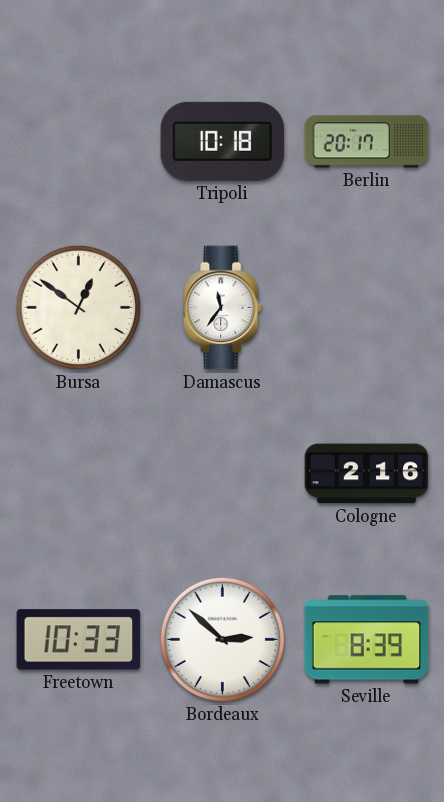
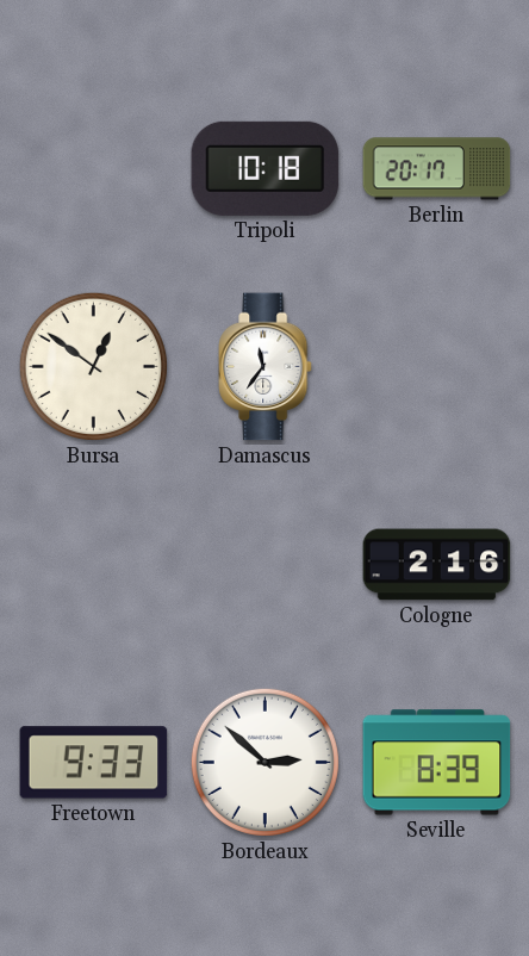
Freetown: 10:33 -> 9:33
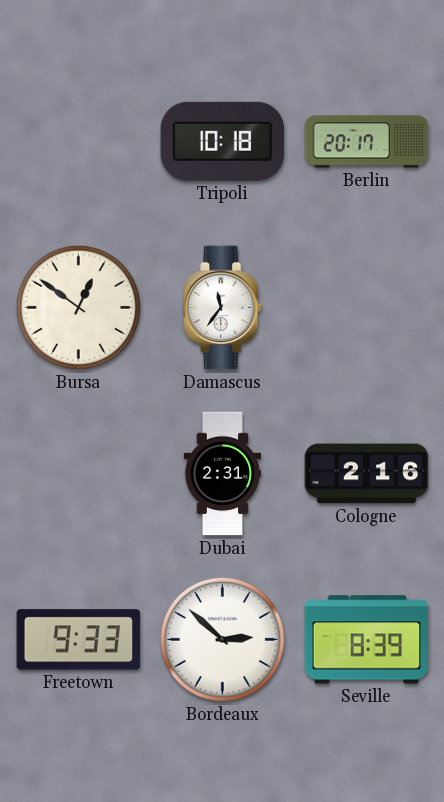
Dubai: none -> 2:31
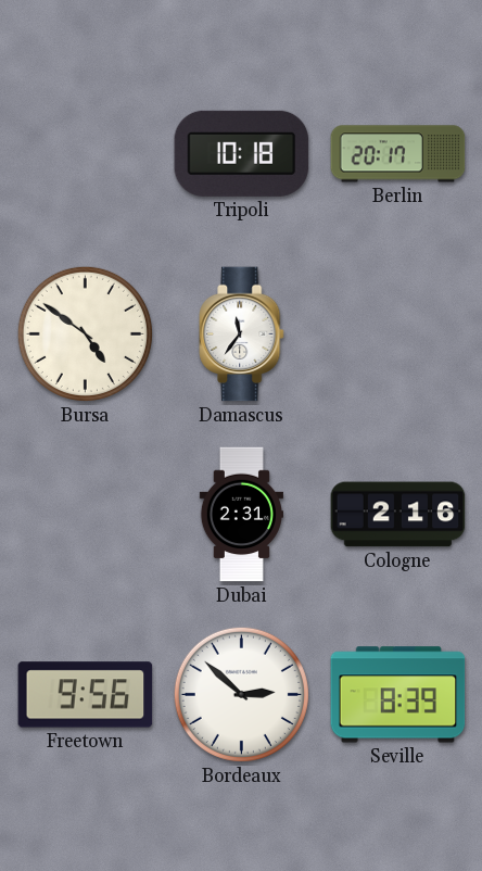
Bursa: 12:51 -> 4:51
Freetown: 9:33 -> 9:56
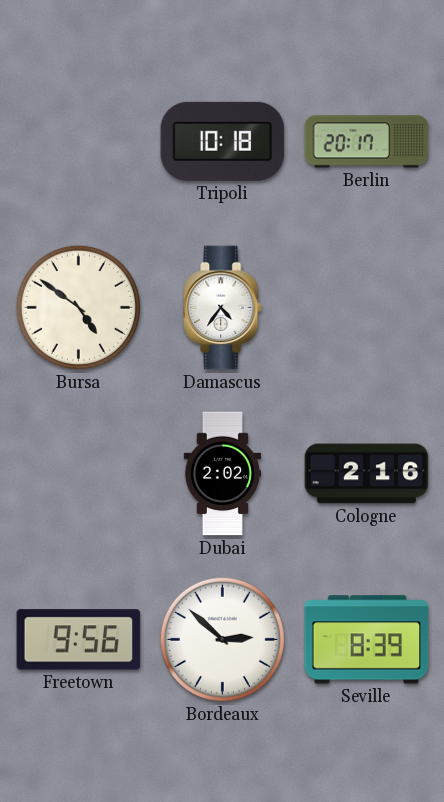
Damascus: 11:36 -> 4:36
Dubai: 2:31 -> 2:02
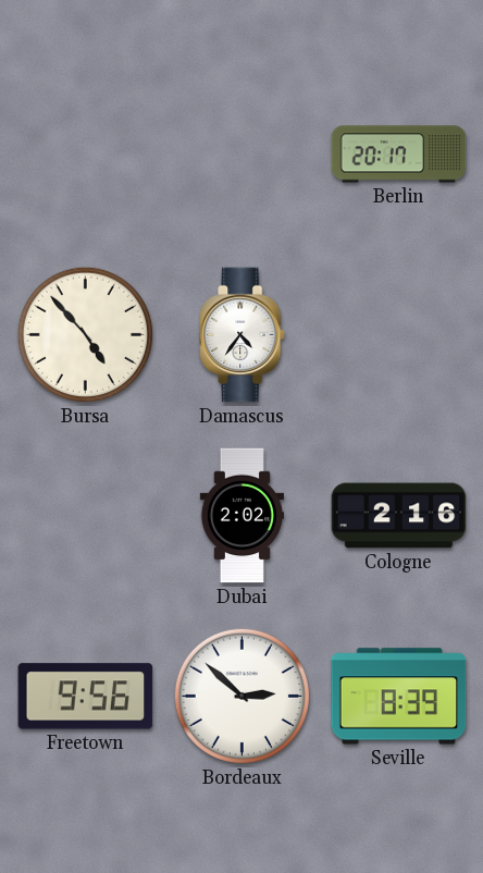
Tripoli: 10:18 -> none
Bursa: 4:51 -> 4:53
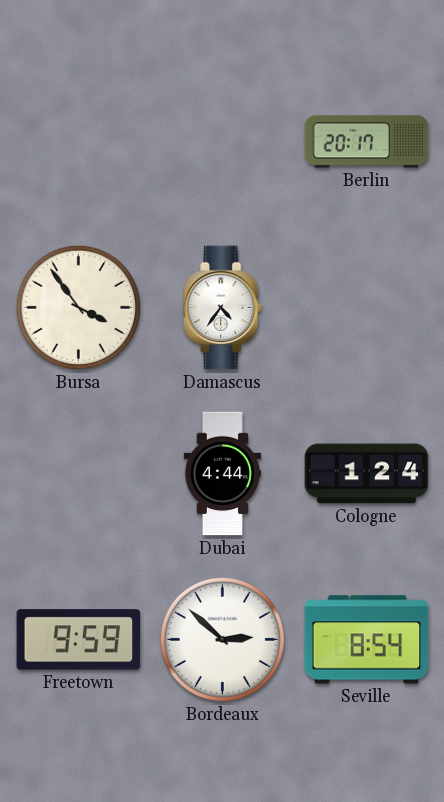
Bursa: 4:53 -> 3:54
Dubai: 2:02 -> 4:44
Cologne: 2:16 -> 1:24
Freetown: 9:56 -> 9:59
Seville: 8:39 -> 8:54
